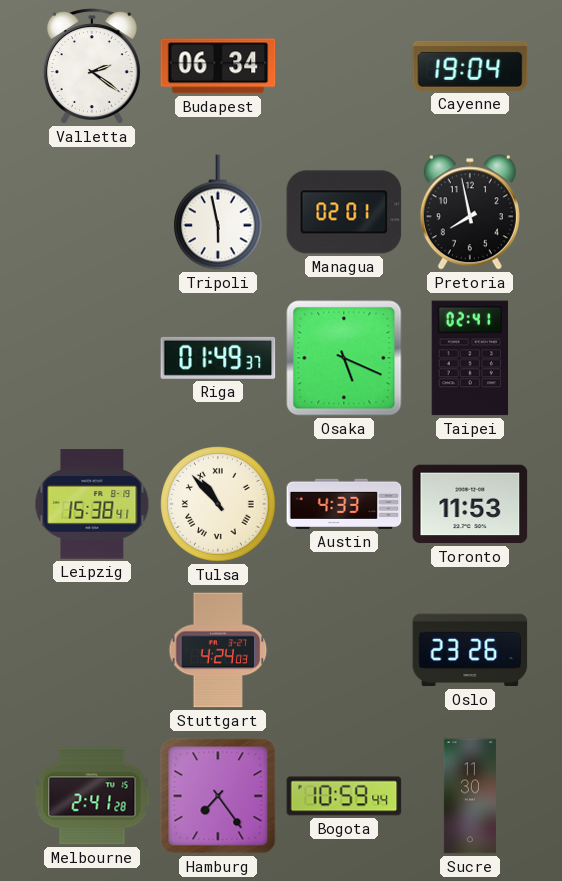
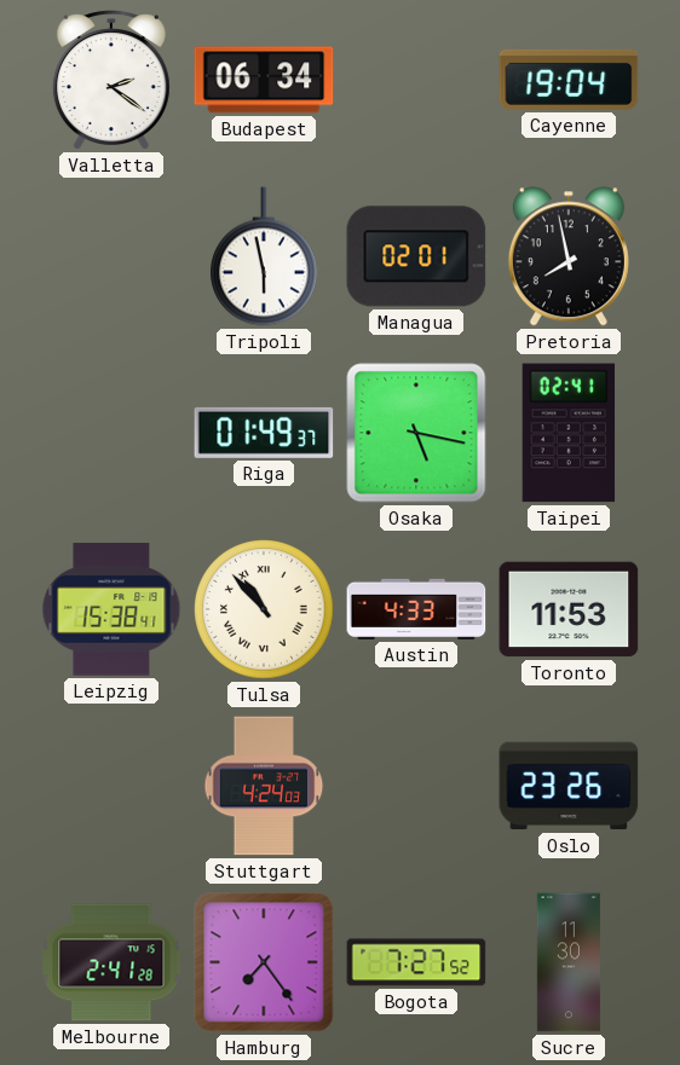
Osaka: 5:19 -> 5:17
Bogota: 10:59 -> 7:27
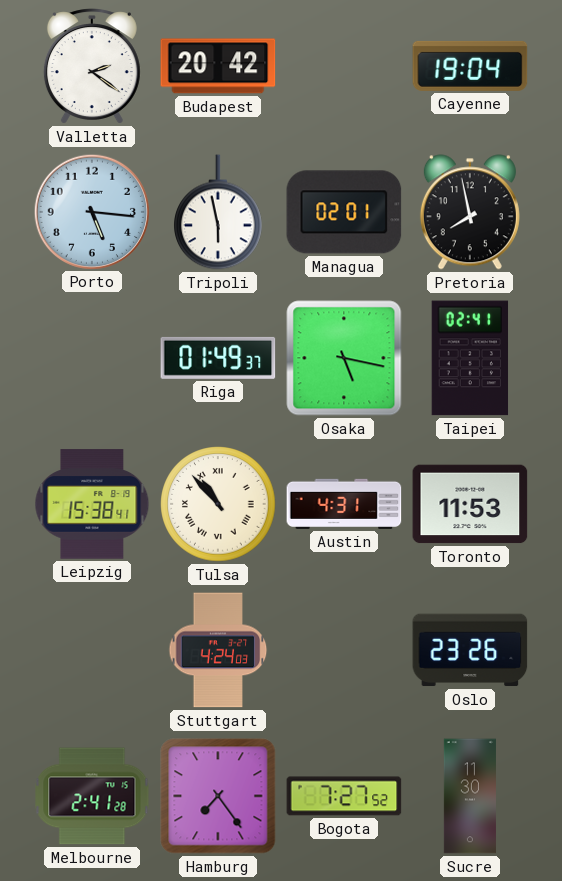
Budapest: 06:34 -> 20:42
Porto: none -> 5:16
Austin: 4:33 -> 4:31
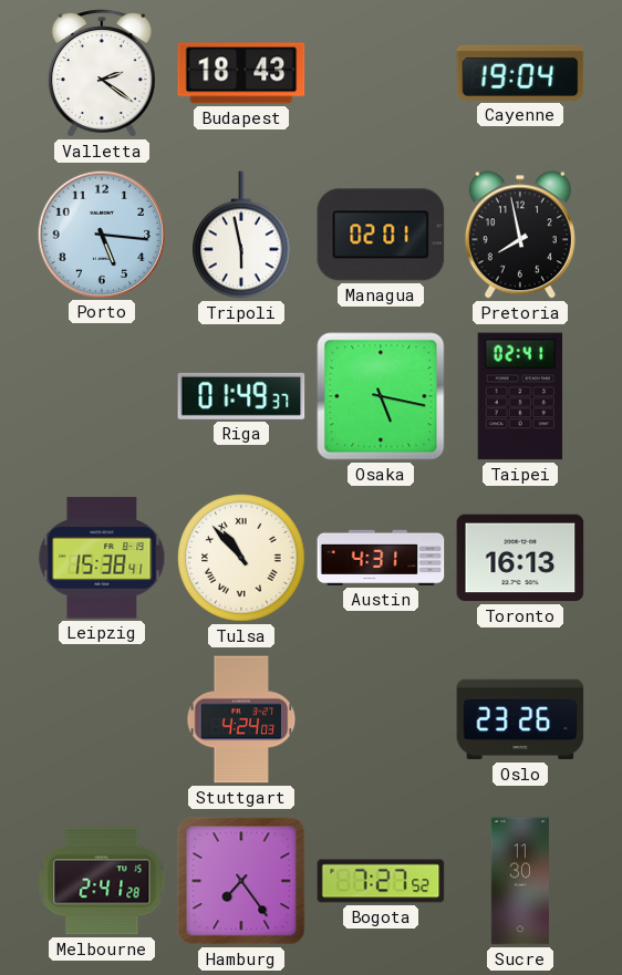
Budapest: 20:42 -> 18:43
Toronto: 11:53 -> 16:13
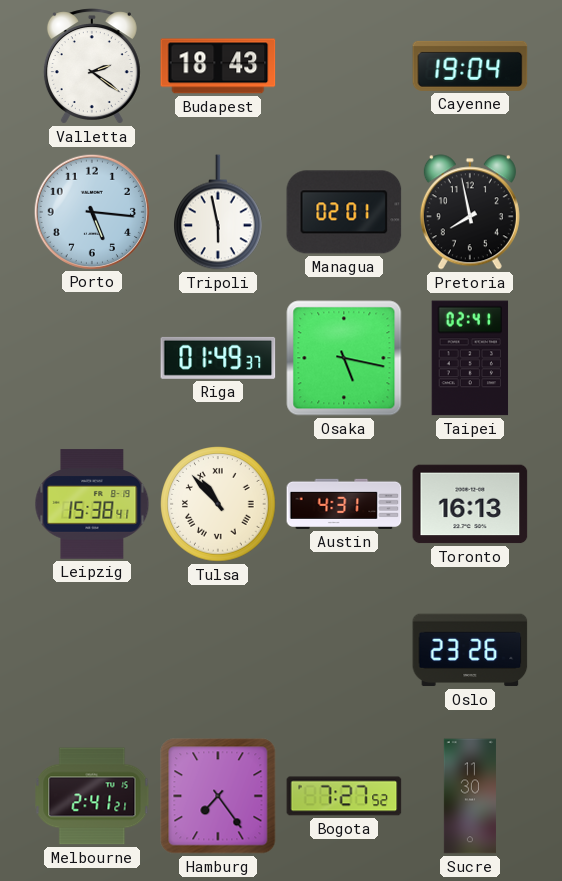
Stuttgart: 4:24 -> none
Melbourne: 2:41:28 -> 2:41:21
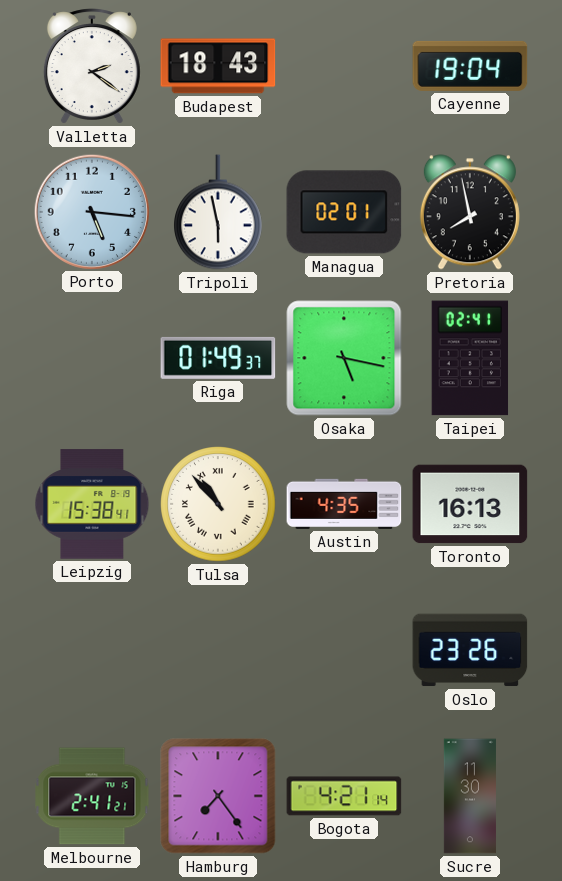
Austin: 4:31 -> 4:35
Bogota: 7:27 -> 4:21
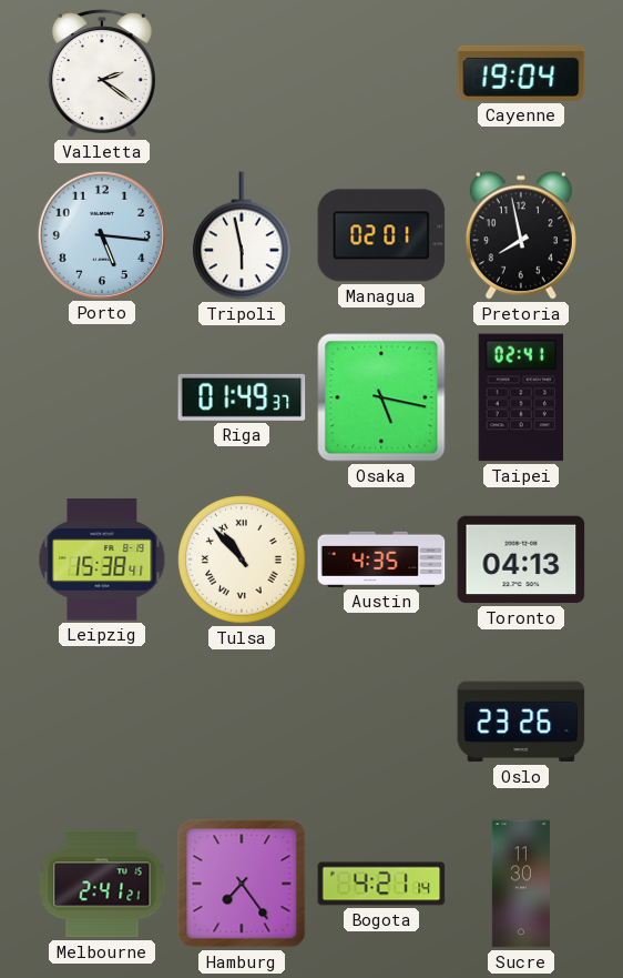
Budapest: 18:43 -> none
Toronto: 16:13 -> 04:13
